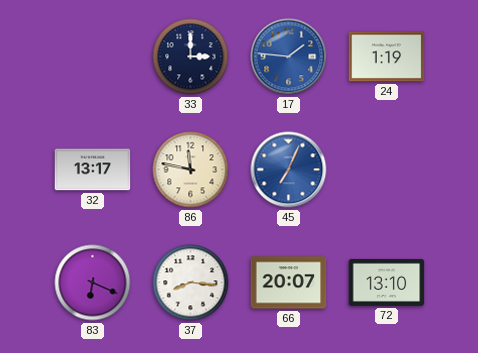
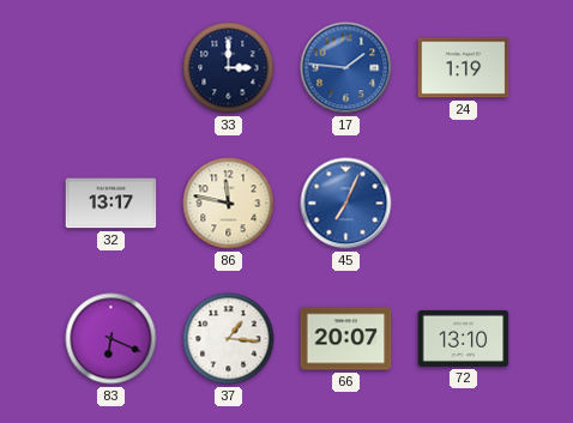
37: 8:16 -> 1:16
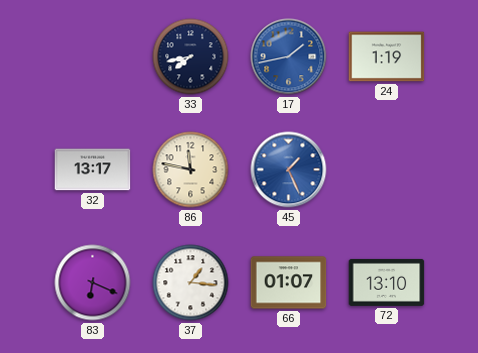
33: 3:00 -> 7:43
17: 1:46 -> 1:43
45: 7:04 -> 1:26
66: 20:07 -> 01:07
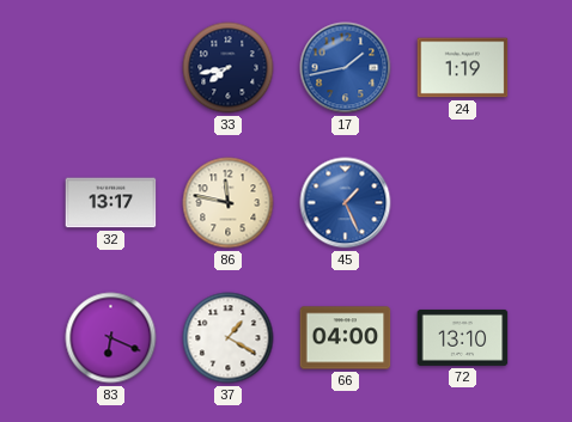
37: 1:16 -> 1:20
66: 01:07 -> 04:00
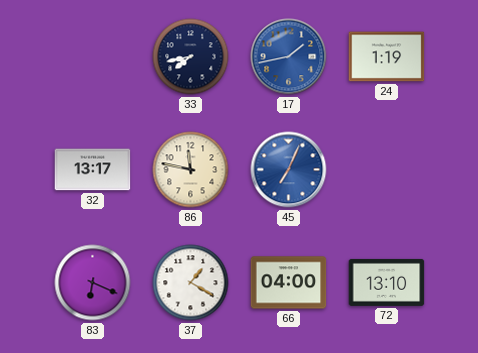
45: 1:26 -> 7:04
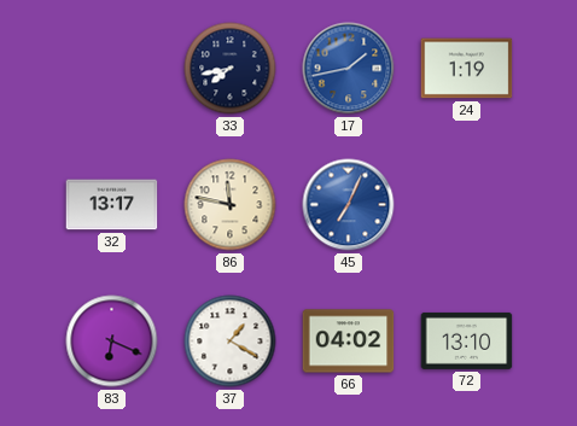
66: 04:00 -> 04:02
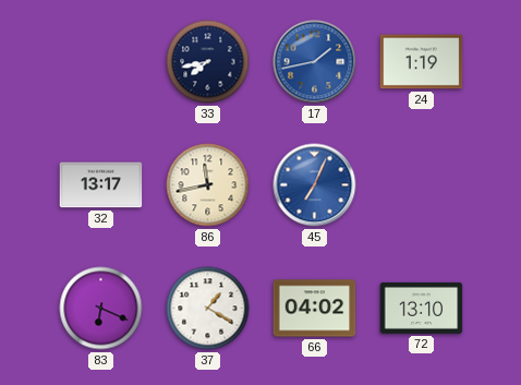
86: 11:47 -> 11:43
